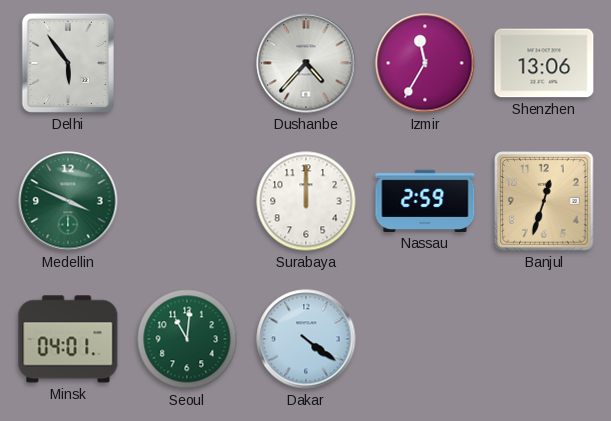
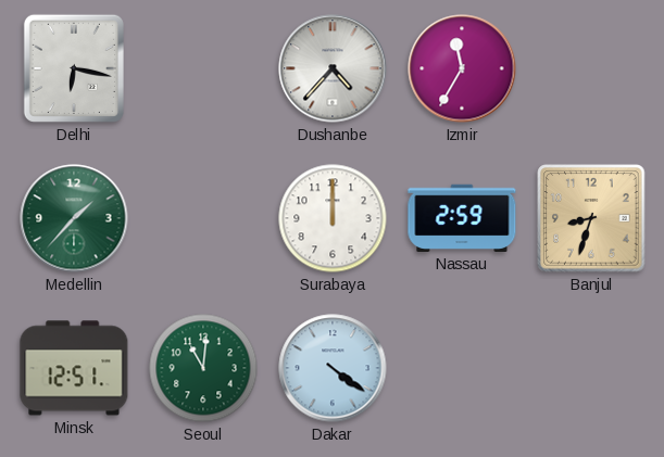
Delhi: 5:54 -> 6:17
Shenzhen: 13:06 -> none
Medellin: 3:49 -> 1:37
Banjul: 12:33 -> 8:33
Minsk: 04:01 -> 12:51
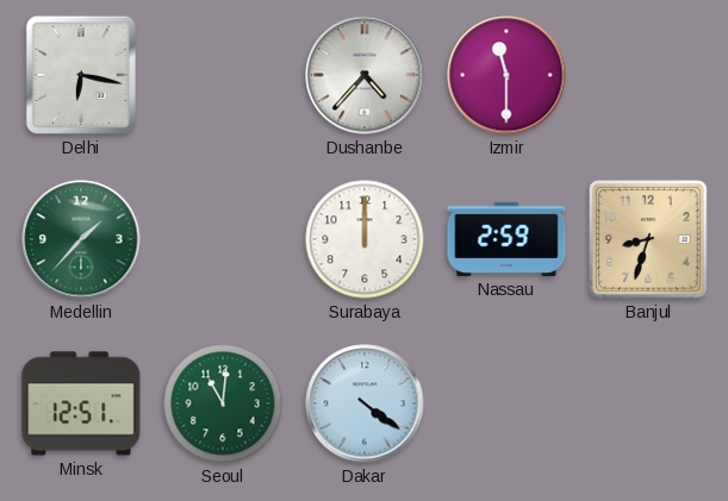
Izmir: 11:35 -> 11:30
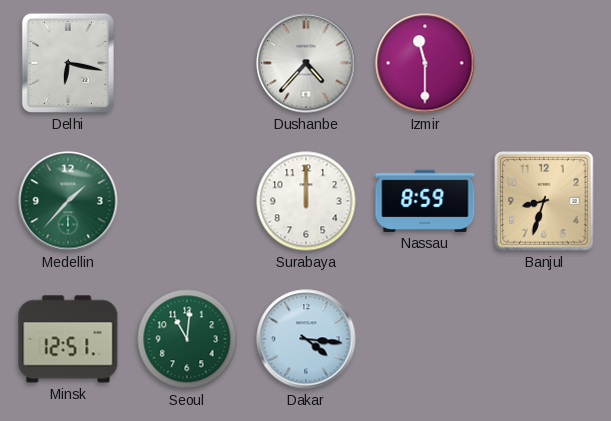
Nassau: 2:59 -> 8:59
Dakar: 4:21 -> 4:16
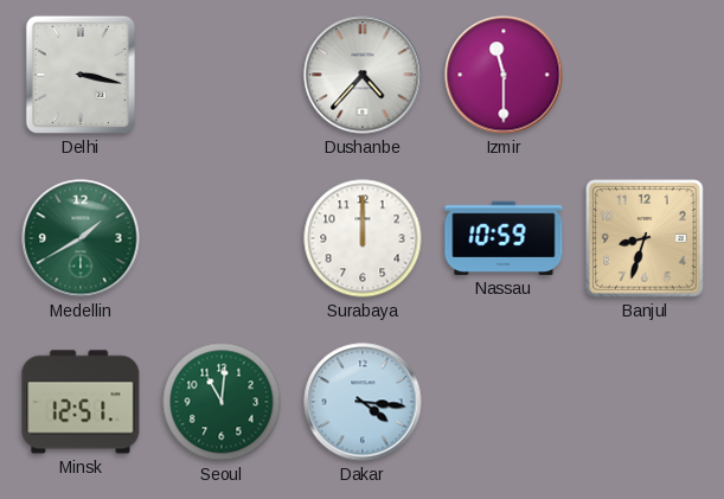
Delhi: 6:17 -> 3:17
Medellin: 1:37 -> 1:40
Nassau: 8:59 -> 10:59
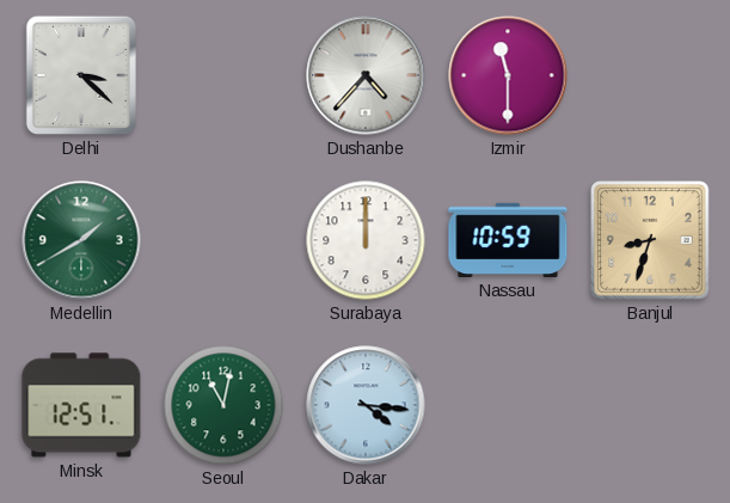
Delhi: 3:17 -> 3:22
Seoul: 11:01 -> 11:02
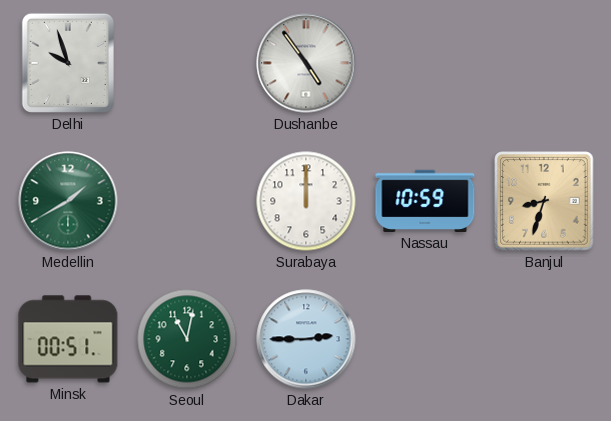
Delhi: 3:22 -> 9:57
Dushanbe: 4:37 -> 4:54
Izmir: 11:30 -> none
Minsk: 12:51 -> 00:51
Dakar: 4:16 -> 2:45
